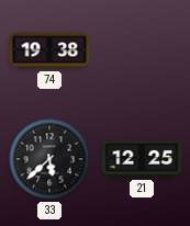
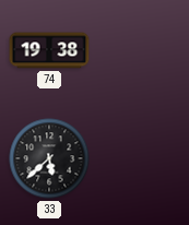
21: 12:25 -> none
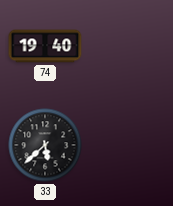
74: 19:38 -> 19:40
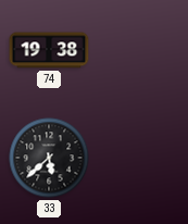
74: 19:40 -> 19:38
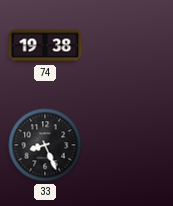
33: 5:38 -> 8:26
